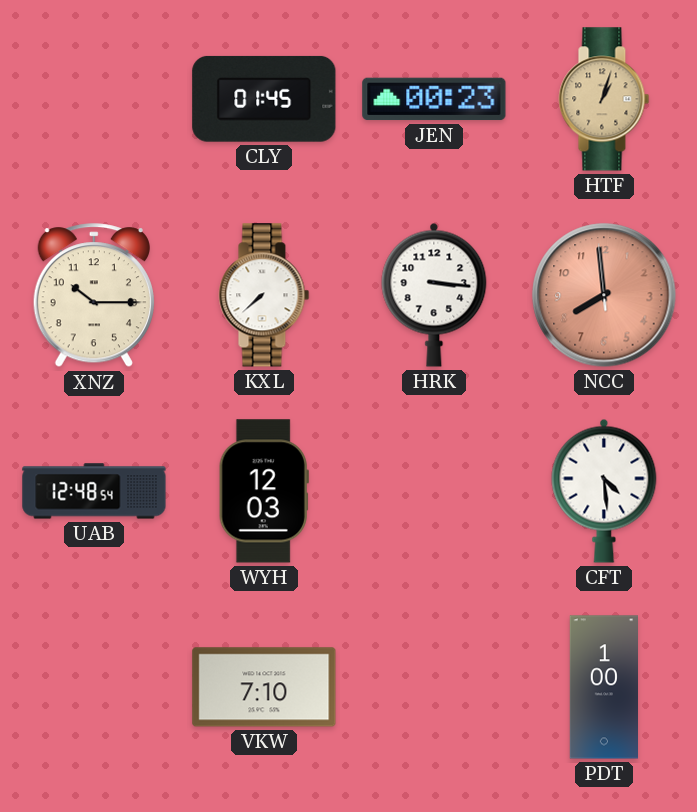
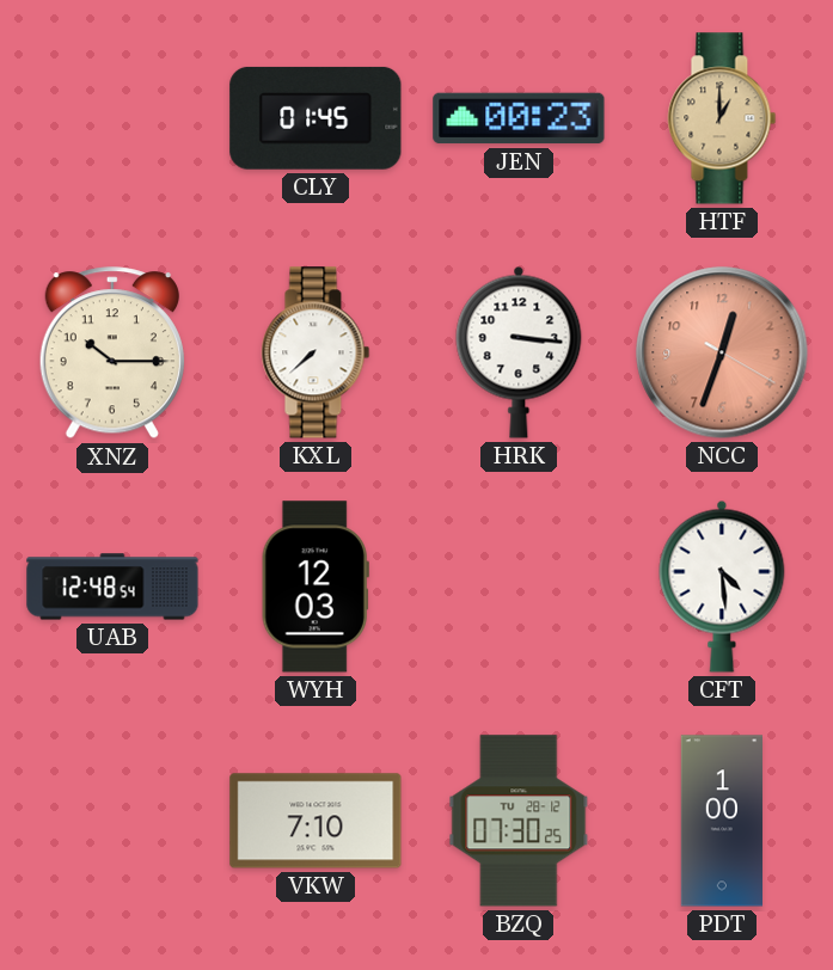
HTF: 1:03 -> 1:00
NCC: 7:58 -> 12:33
BZQ: none -> 07:30
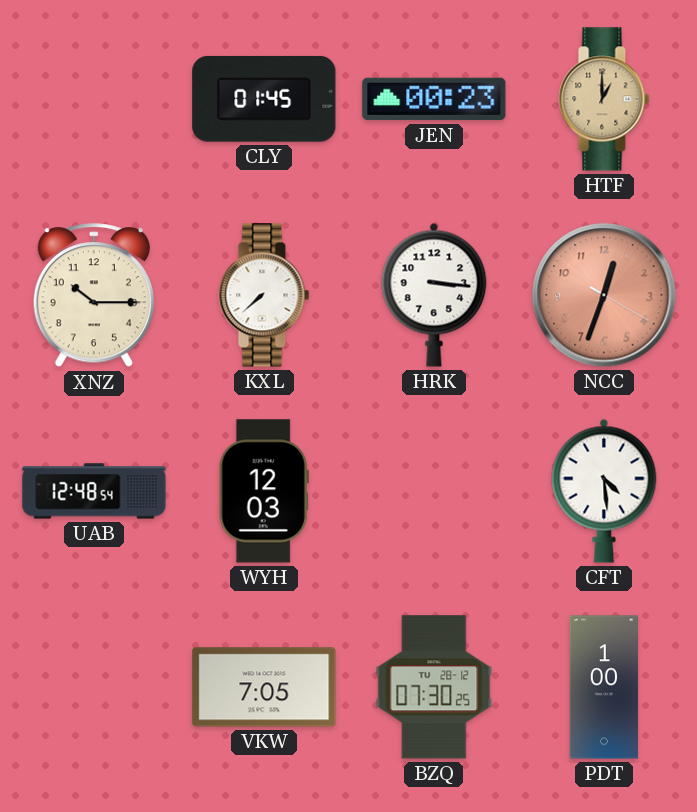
VKW: 7:10 -> 7:05
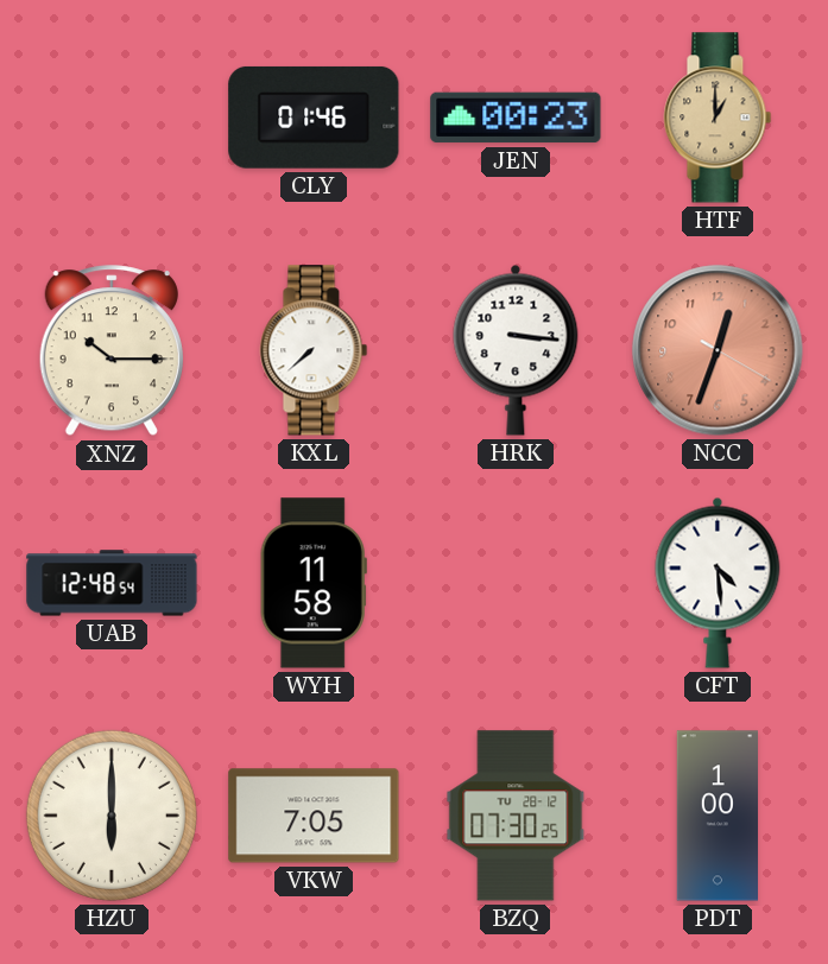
CLY: 01:45 -> 01:46
WYH: 12:03 -> 11:58
HZU: none -> 6:00
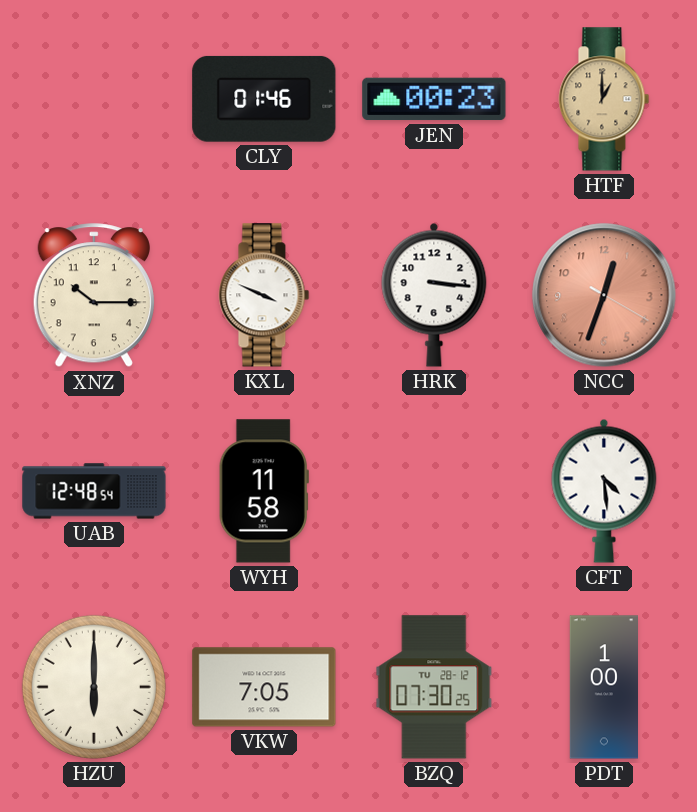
KXL: 7:38 -> 3:49
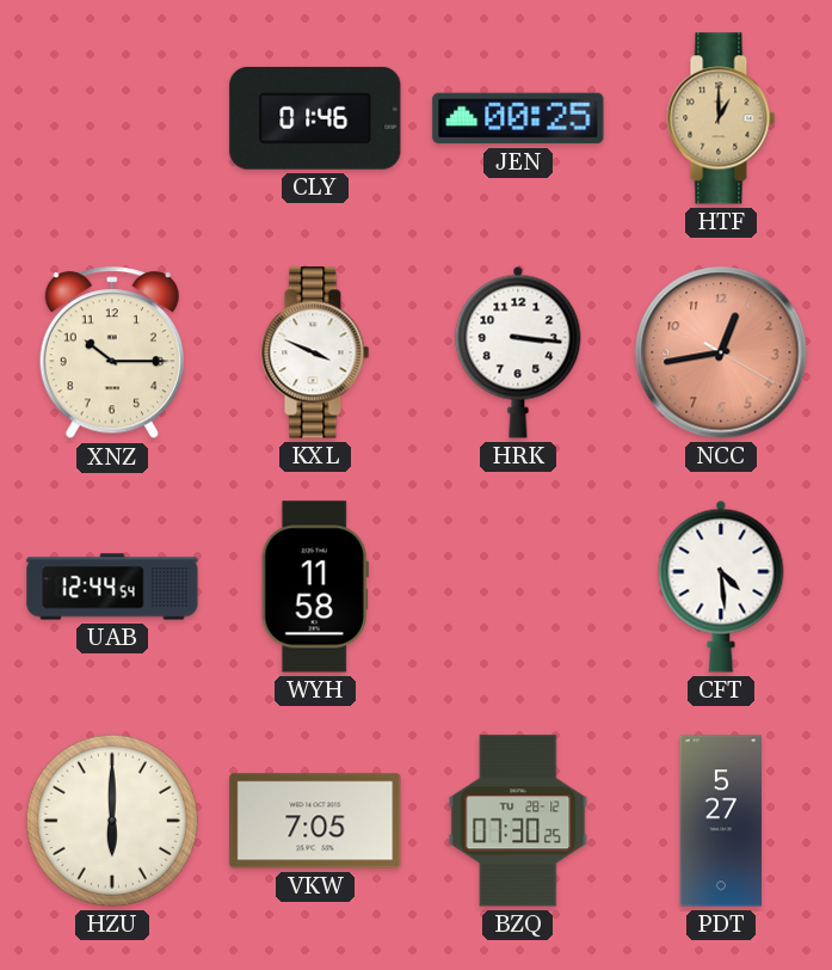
JEN: 00:23 -> 00:25
NCC: 12:33 -> 12:43
UAB: 12:48 -> 12:44
PDT: 1:00 -> 5:27
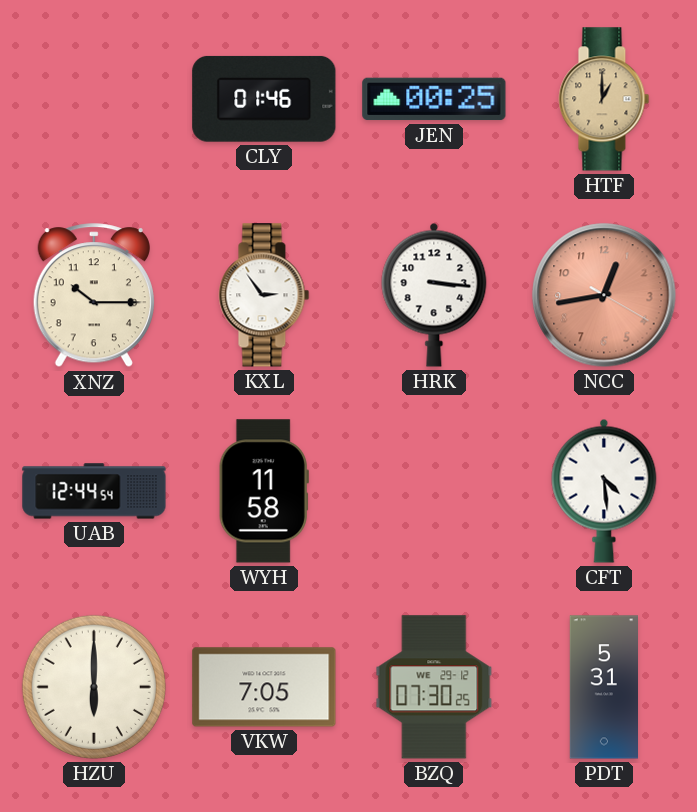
KXL: 3:49 -> 2:54
BZQ date: TU 28-12 -> WE 29-12
PDT: 5:27 -> 5:31
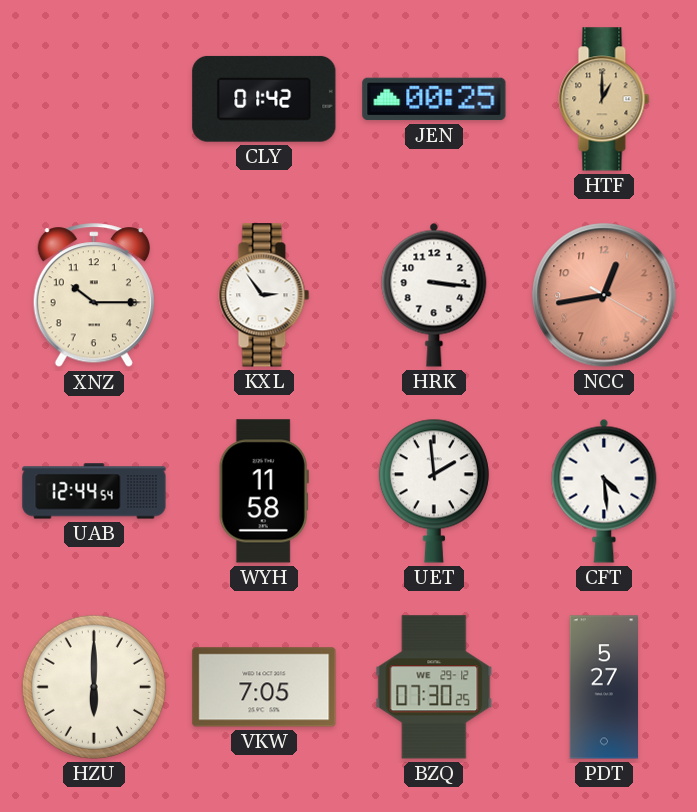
CLY: 01:46 -> 01:42
UET: none -> 1:59
PDT: 5:31 -> 5:27
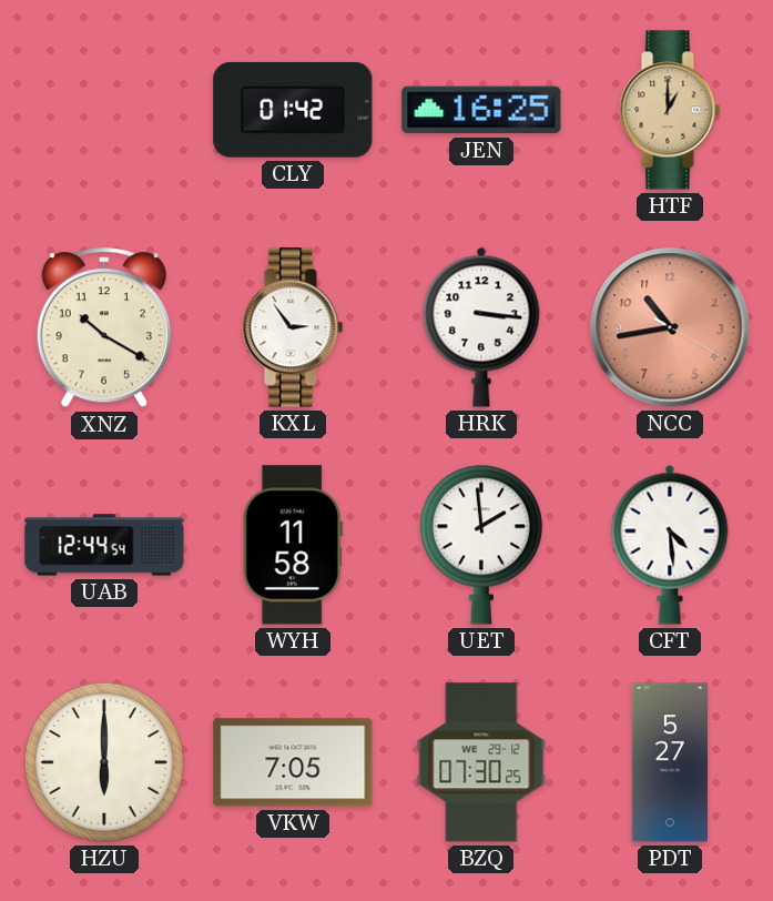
JEN: 00:25 -> 16:25
XNZ: 10:15 -> 10:20
NCC: 12:43 -> 10:43
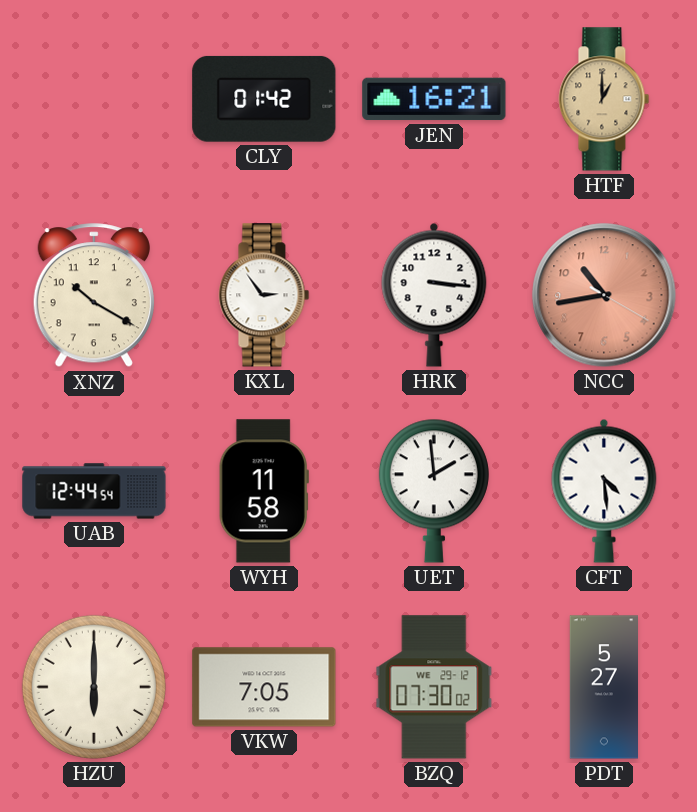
JEN: 16:25 -> 16:21
BZQ: 07:30:25 -> 07:30:02
